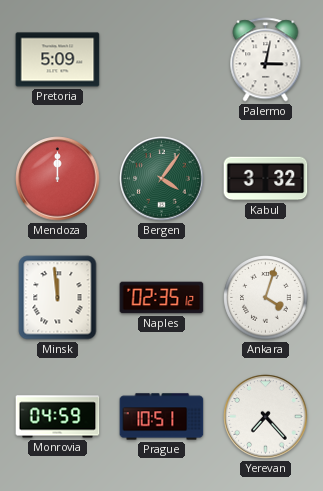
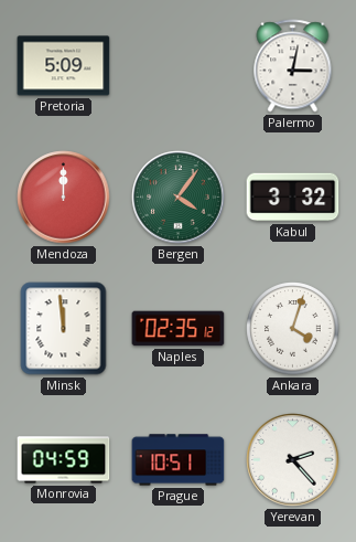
Yerevan: 7:23 -> 2:23
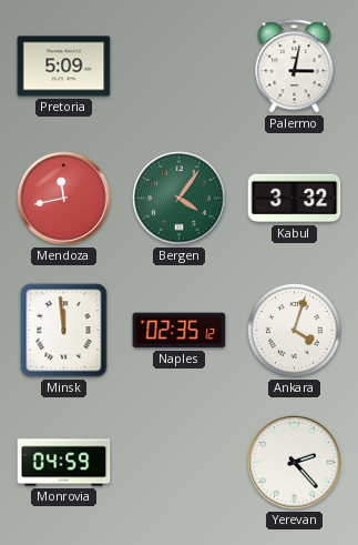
Mendoza: 12:00 -> 11:43
Prague: 10:51 -> none
